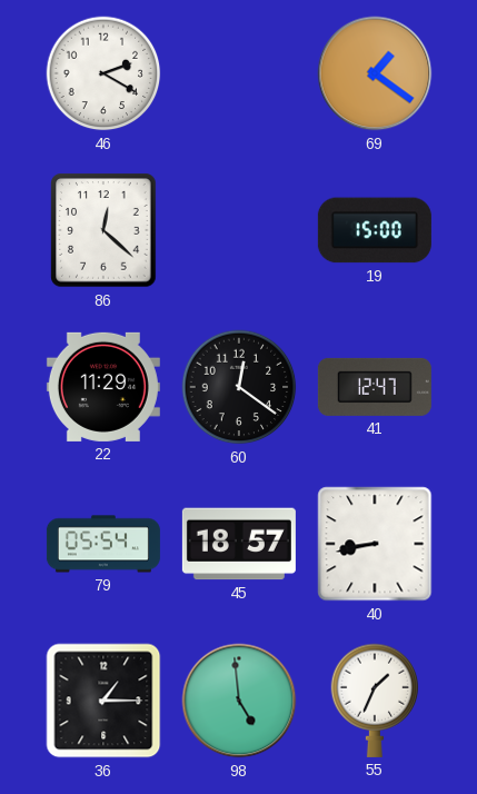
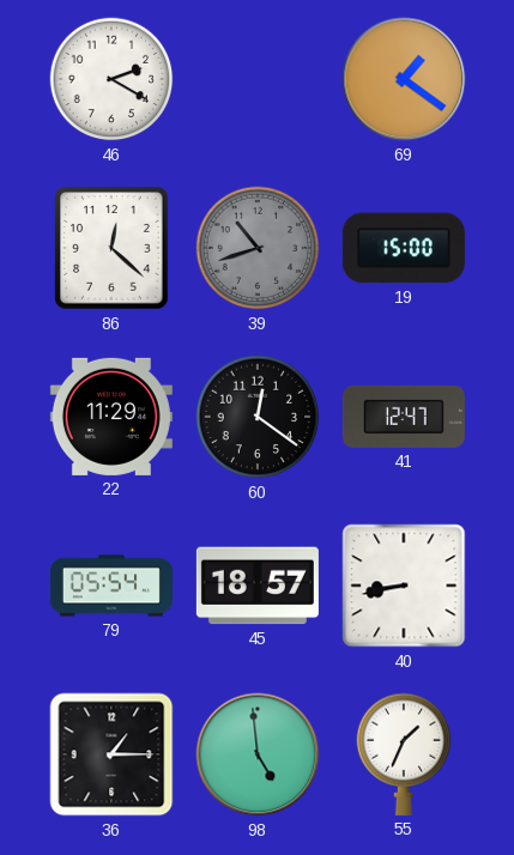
39: none -> 10:42
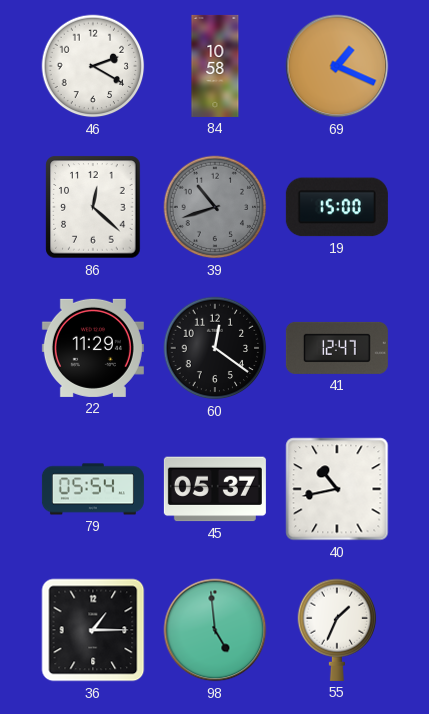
84: none -> 10:58
69: 1:21 -> 1:19
45: 18:57 -> 05:37
40: 8:43 -> 10:43
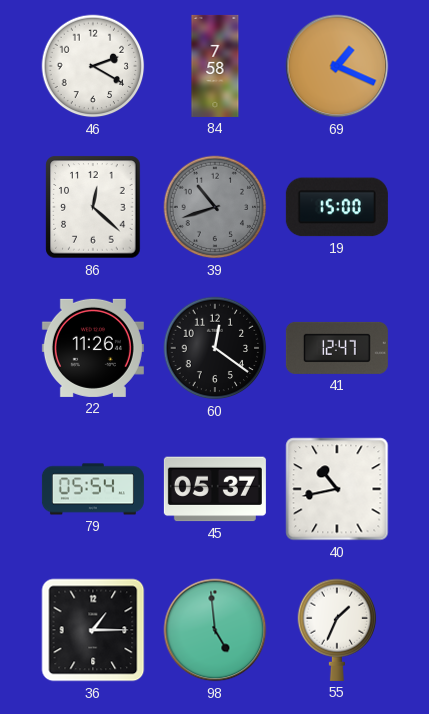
84: 10:58 -> 7:58
22: 11:29 -> 11:26
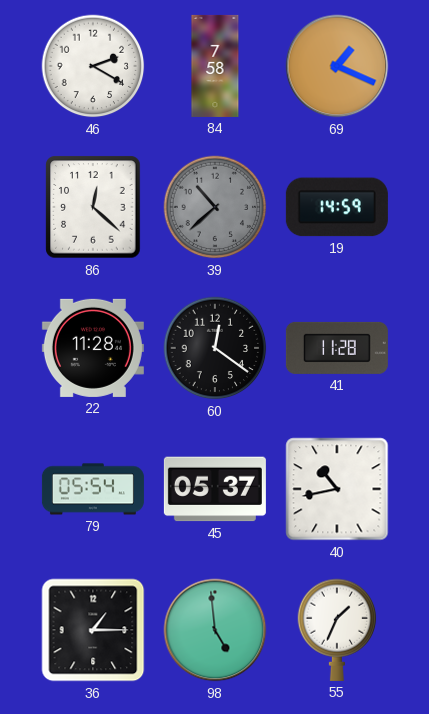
39: 10:42 -> 10:38
19: 15:00 -> 14:59
22: 11:26 -> 11:28
41: 12:47 -> 11:28
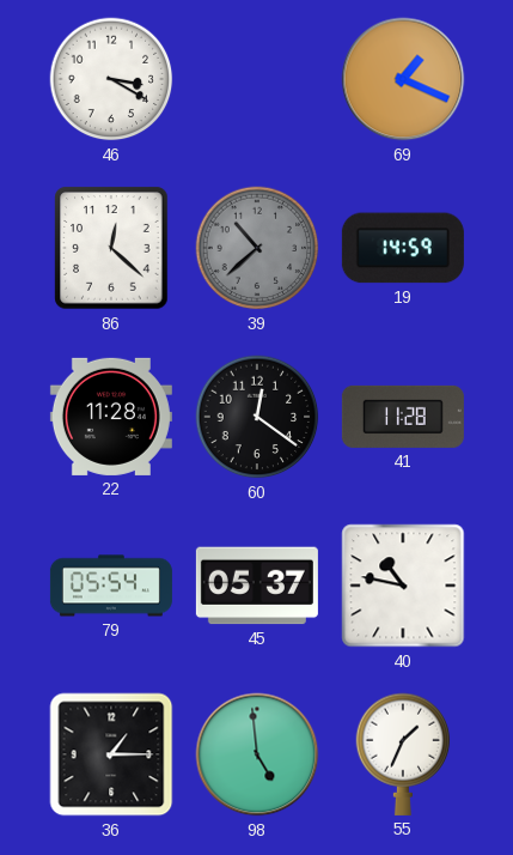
46: 2:20 -> 3:20
84: 7:58 -> none
40: 10:43 -> 10:47
